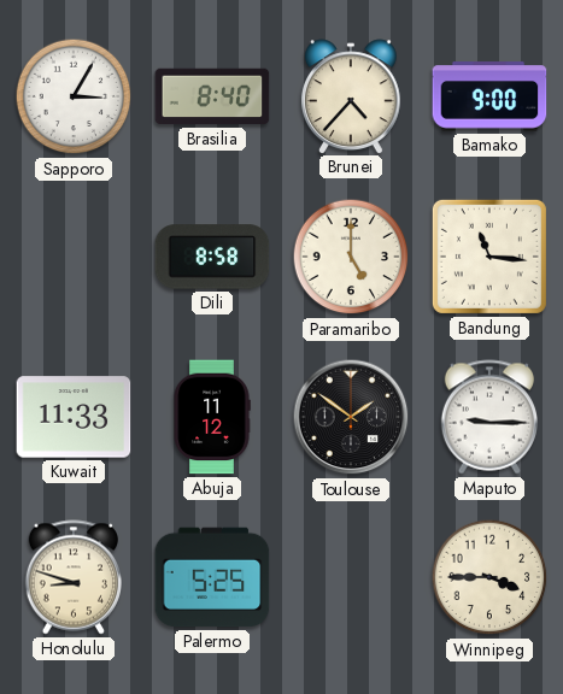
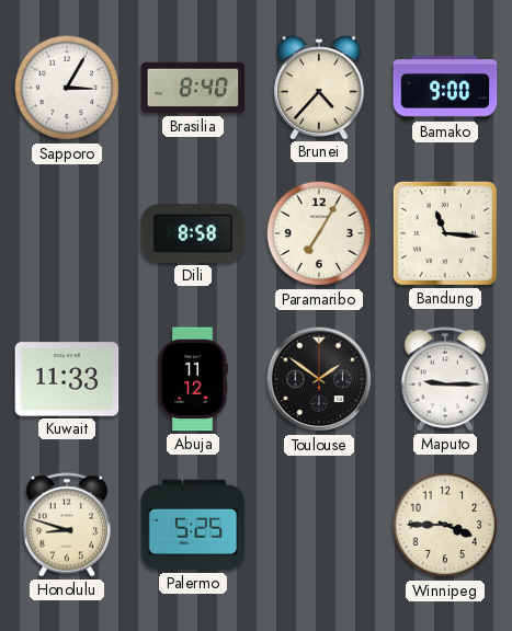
Paramaribo: 5:00 -> 7:05
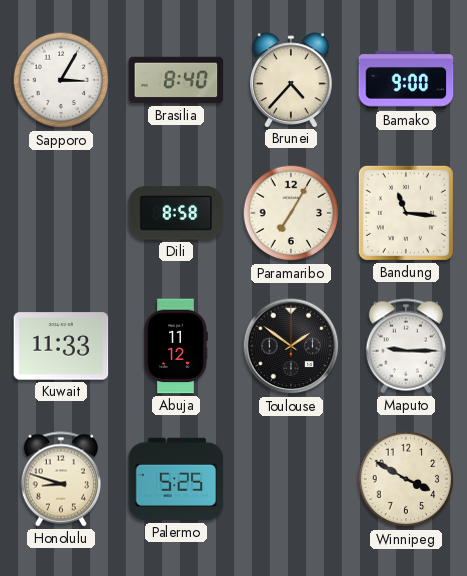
Winnipeg: 3:45 -> 3:50
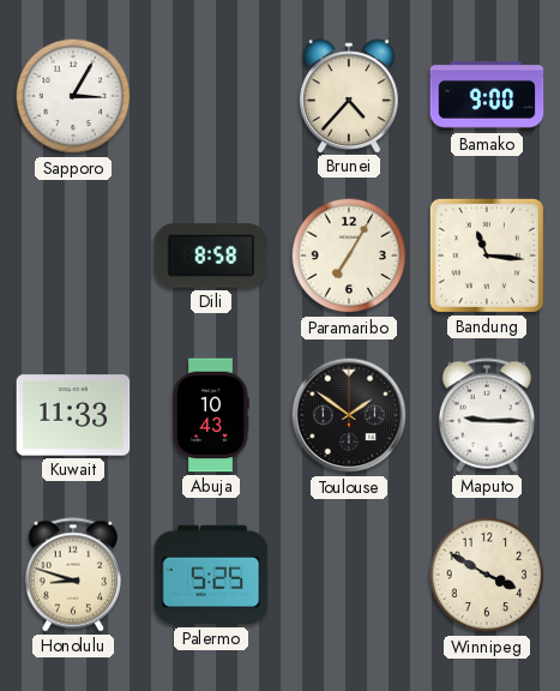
Brasilia: 8:40 -> none
Abuja: 11:12 -> 10:43
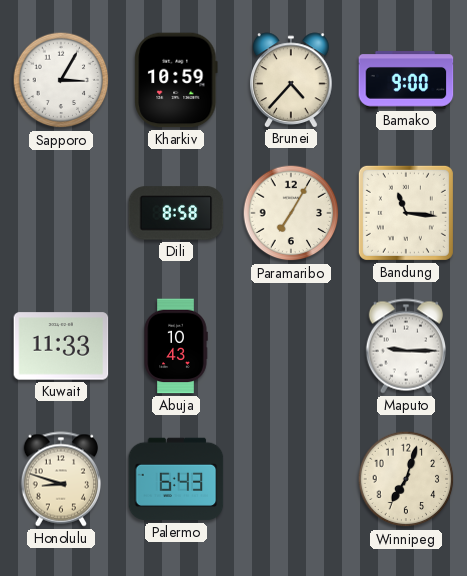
Kharkiv: none -> 10:59
Toulouse: 1:51 -> none
Palermo: 5:25 -> 6:43
Winnipeg: 3:50 -> 7:03
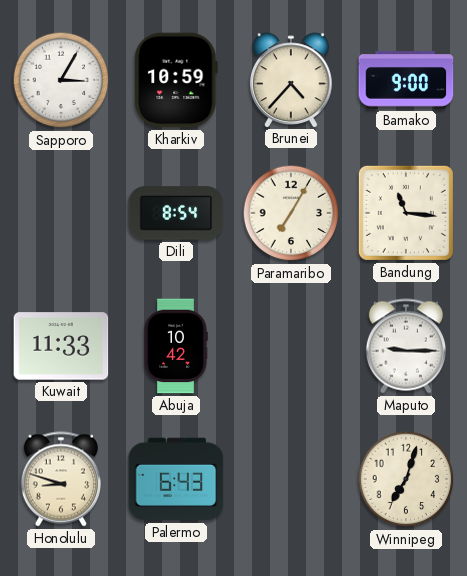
Dili: 8:58 -> 8:54
Abuja: 10:43 -> 10:42
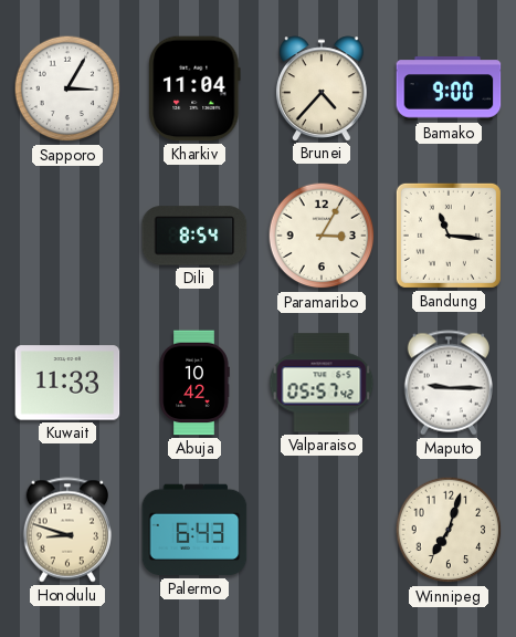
Kharkiv: 10:59 -> 11:04
Paramaribo: 7:05 -> 3:05
Valparaiso: none -> 05:57
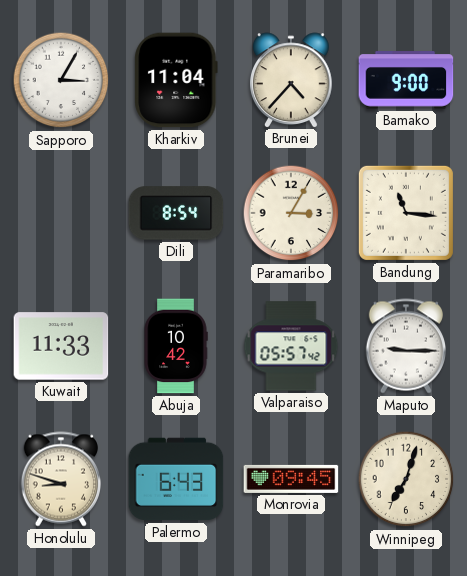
Monrovia: none -> 09:45
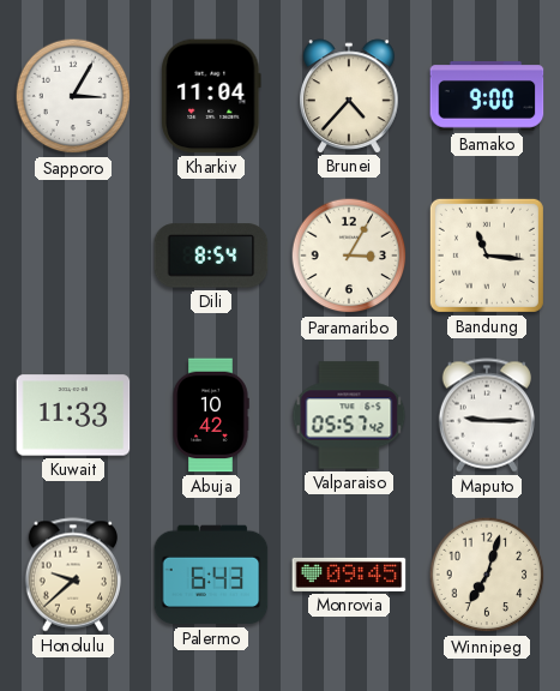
Honolulu: 8:48 -> 9:38
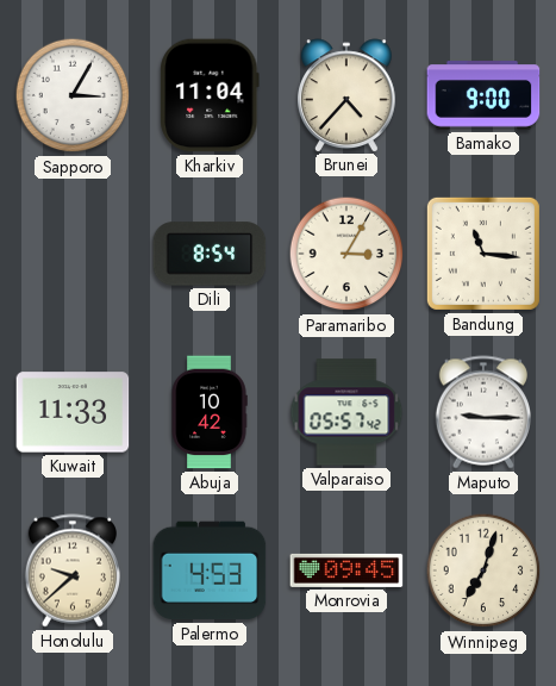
Palermo: 6:43 -> 4:53
